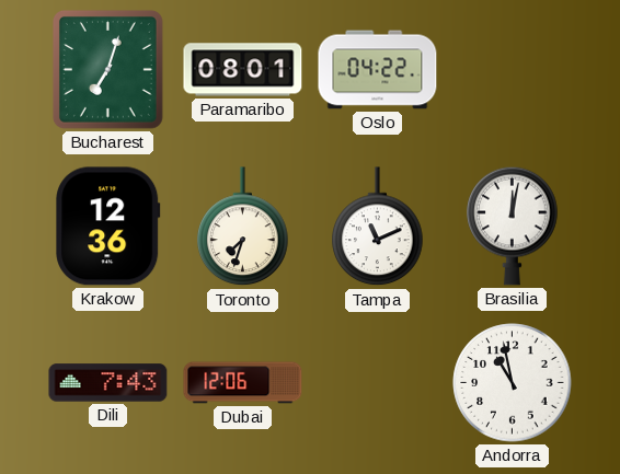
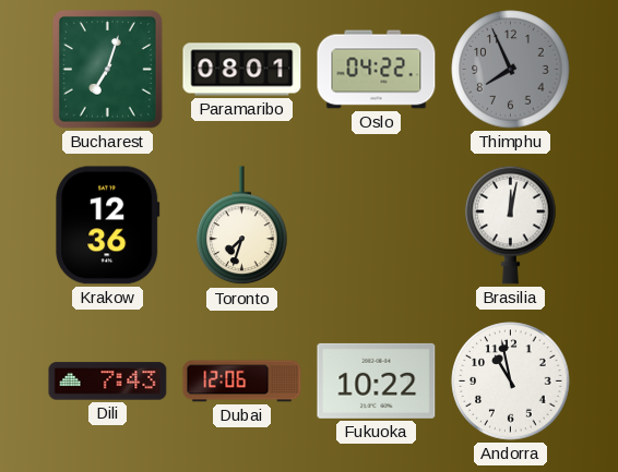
Thimphu: none -> 7:56
Tampa: 11:11 -> none
Fukuoka: none -> 10:22
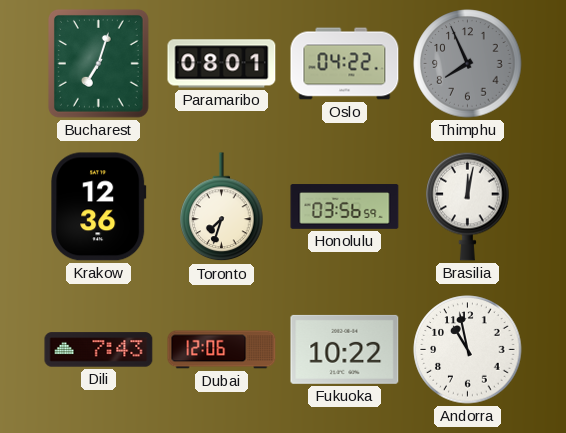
Honolulu: none -> 03:56
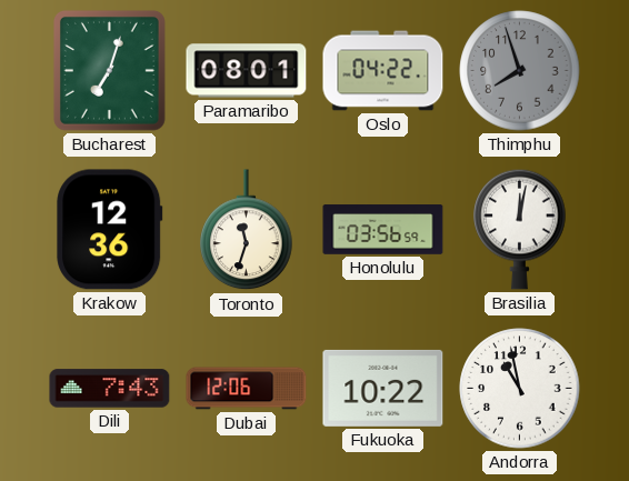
Thimphu: 7:56 -> 7:57
Toronto: 7:33 -> 11:33
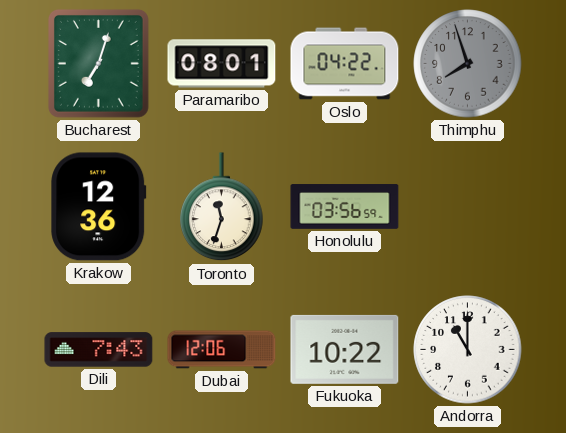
Brasilia: 12:02 -> none
Andorra: 10:58 -> 11:00
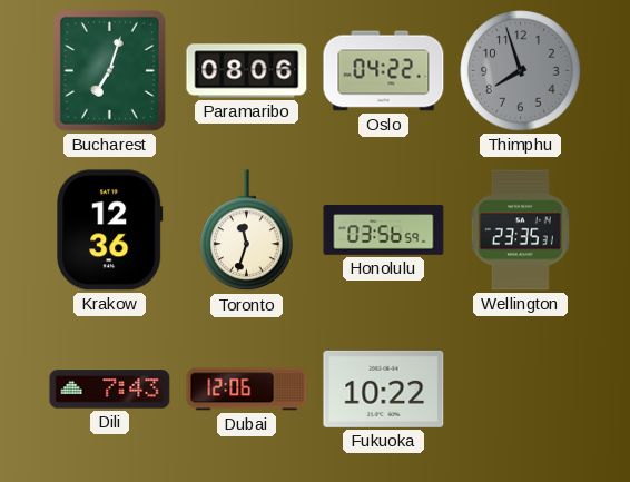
Paramaribo: 08:01 -> 08:06
Wellington: none -> 23:35
Andorra: 11:00 -> none
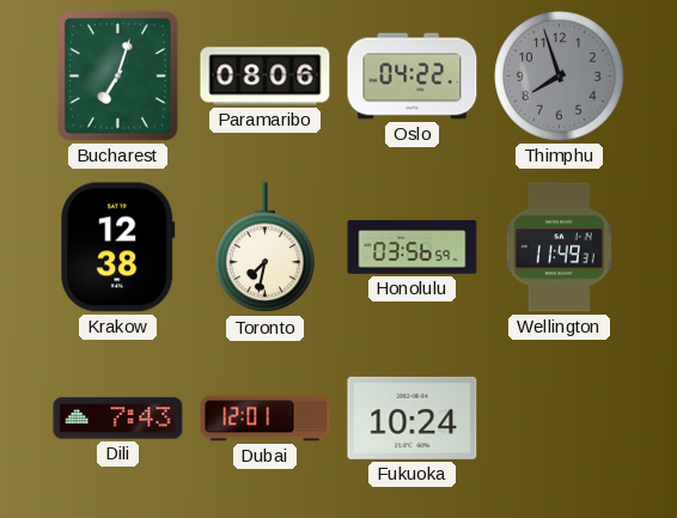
Krakow: 12:36 -> 12:38
Toronto: 11:33 -> 7:32
Wellington: 23:35 -> 11:49
Dubai: 12:06 -> 12:01
Fukuoka: 10:22 -> 10:24
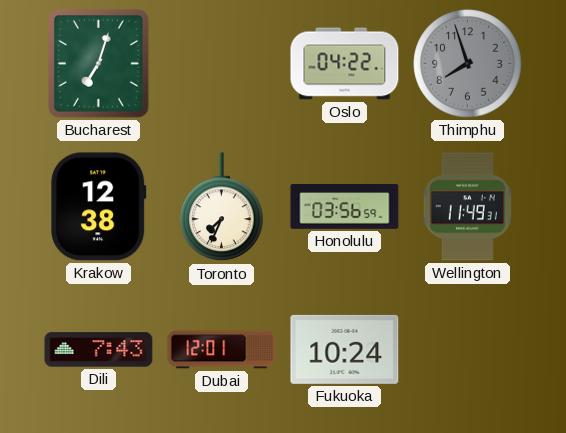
Paramaribo: 08:06 -> none
Toronto: 7:32 -> 7:34
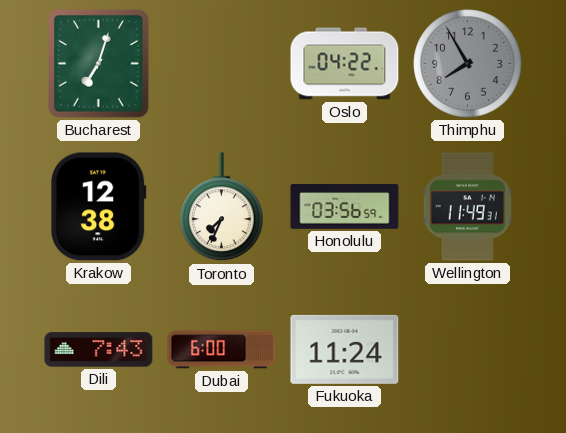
Thimphu: 7:57 -> 7:55
Dubai: 12:01 -> 6:00
Fukuoka: 10:24 -> 11:24
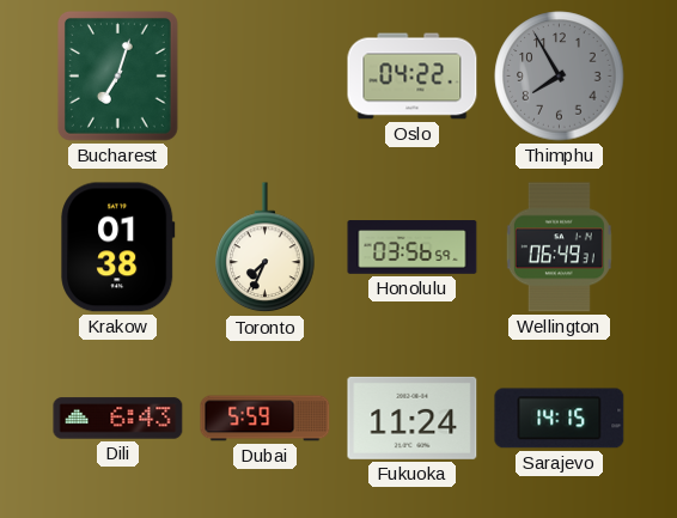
Krakow: 12:38 -> 01:38
Wellington: 11:49 -> 06:49
Dili: 7:43 -> 6:43
Dubai: 6:00 -> 5:59
Sarajevo: none -> 14:15
